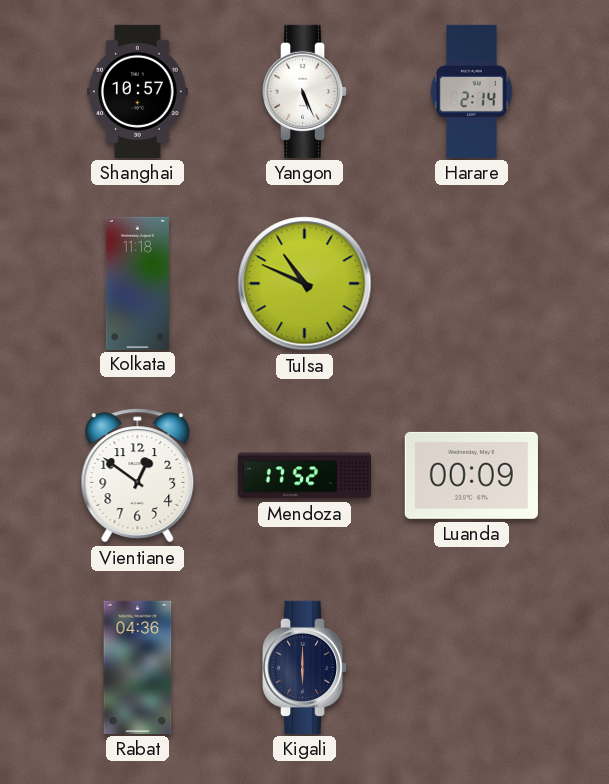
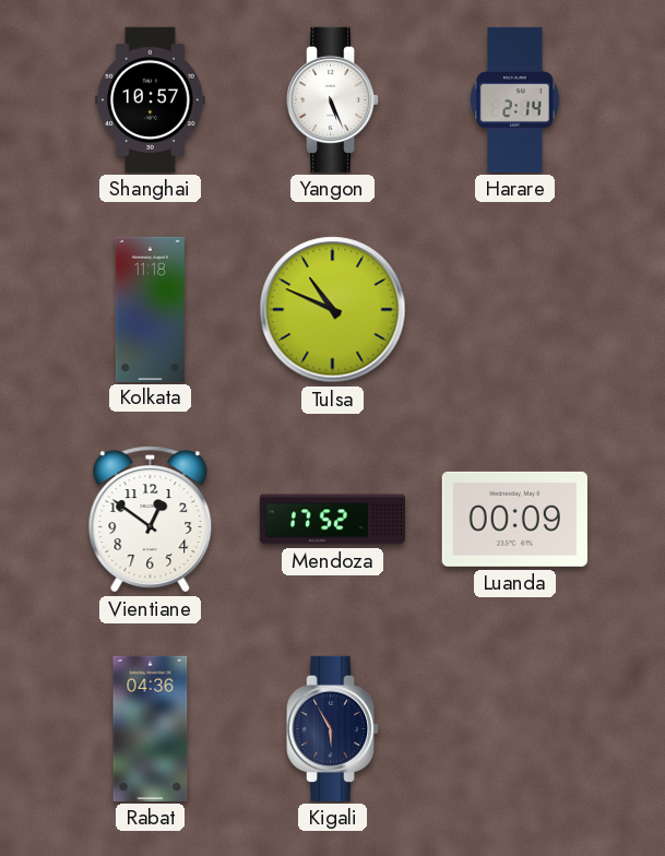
Kigali: 6:00 -> 5:55
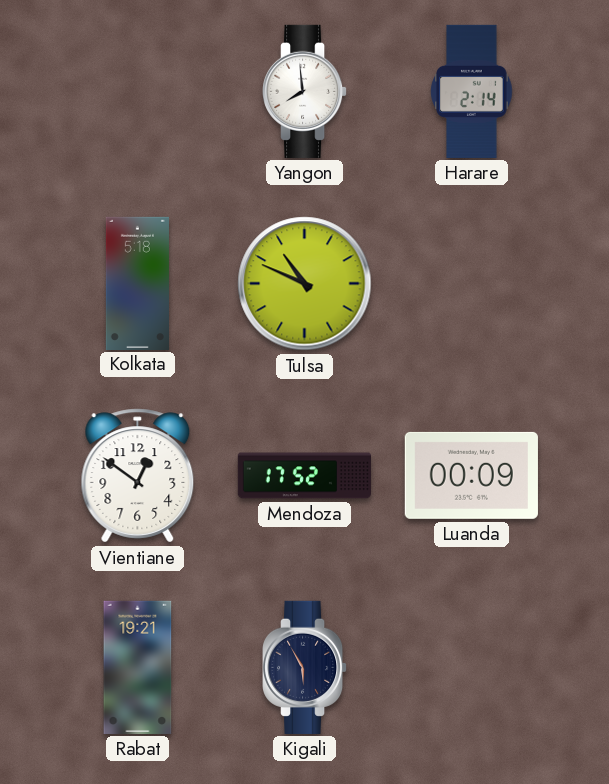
Shanghai: 10:57 -> none
Yangon: 5:26 -> 7:59
Kolkata: 11:18 -> 5:18
Rabat: 04:36 -> 19:21
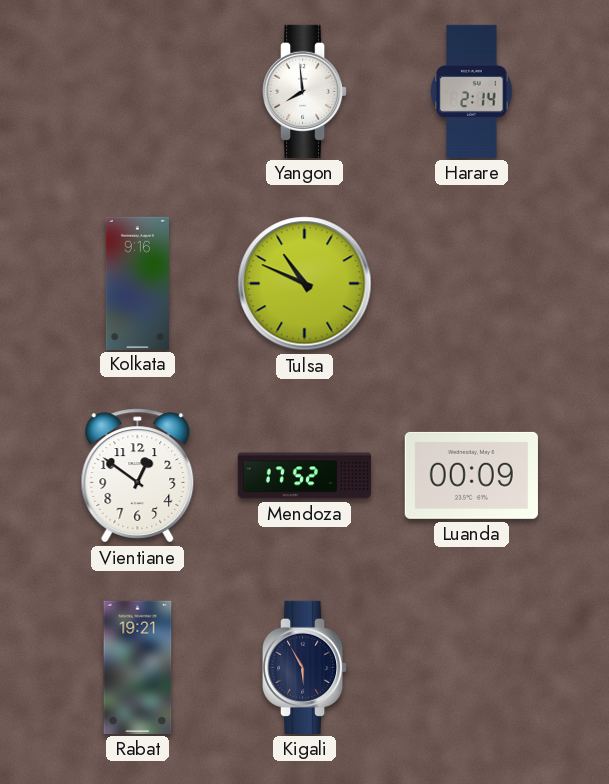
Kolkata: 5:18 -> 9:16
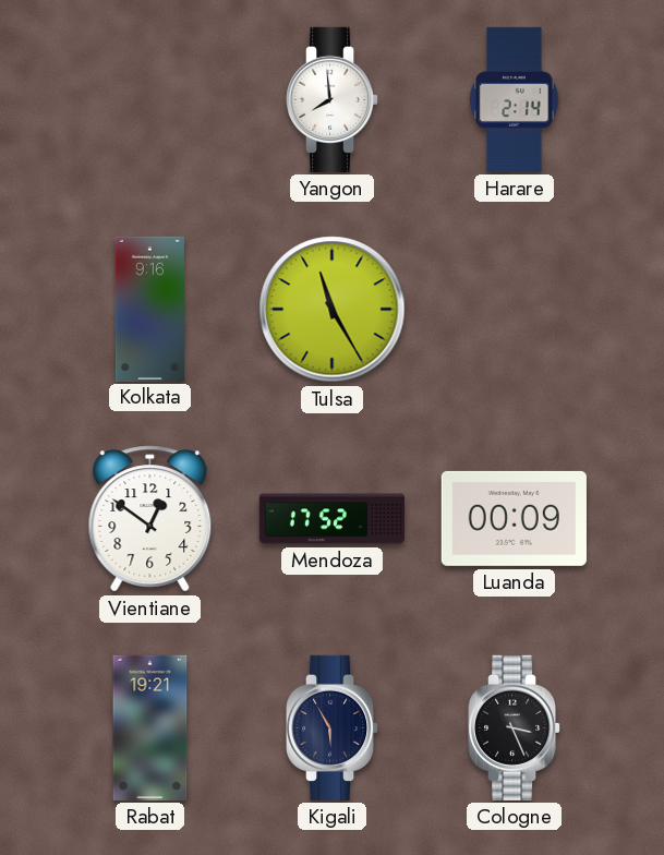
Tulsa: 10:49 -> 11:25
Cologne: none -> 3:26
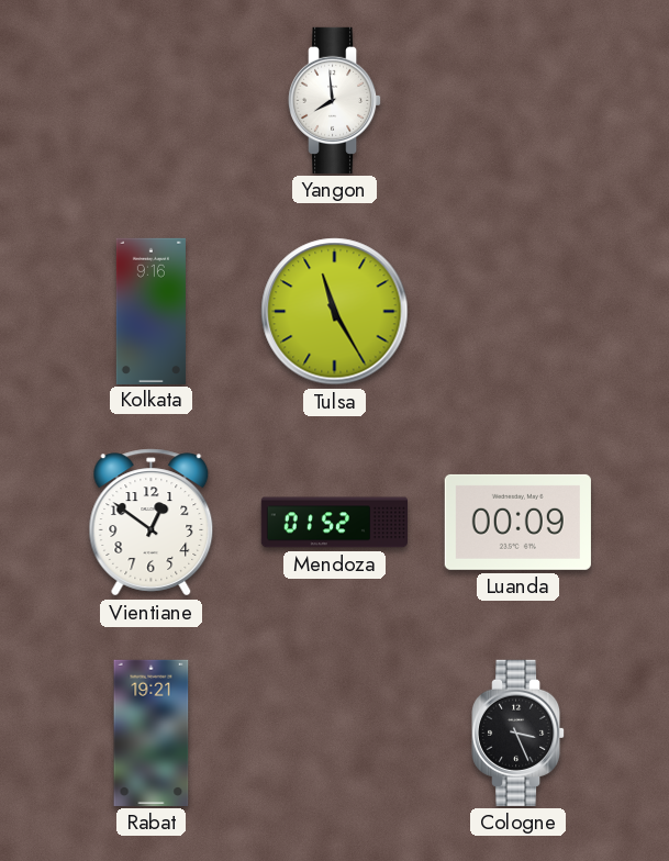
Harare: 2:14 -> none
Mendoza: 17:52 -> 01:52
Kigali: 5:55 -> none
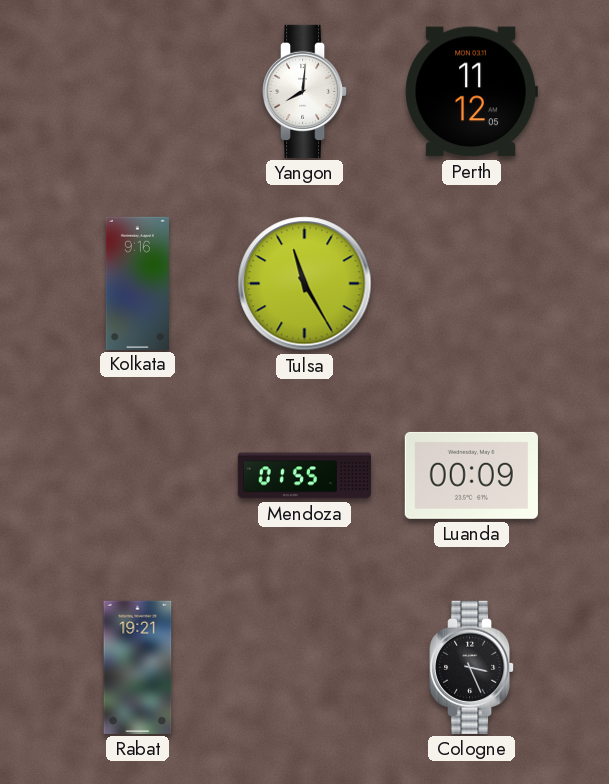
Yangon: 7:59 -> 8:01
Perth: none -> 11:12
Vientiane: 12:51 -> none
Mendoza: 01:52 -> 01:55
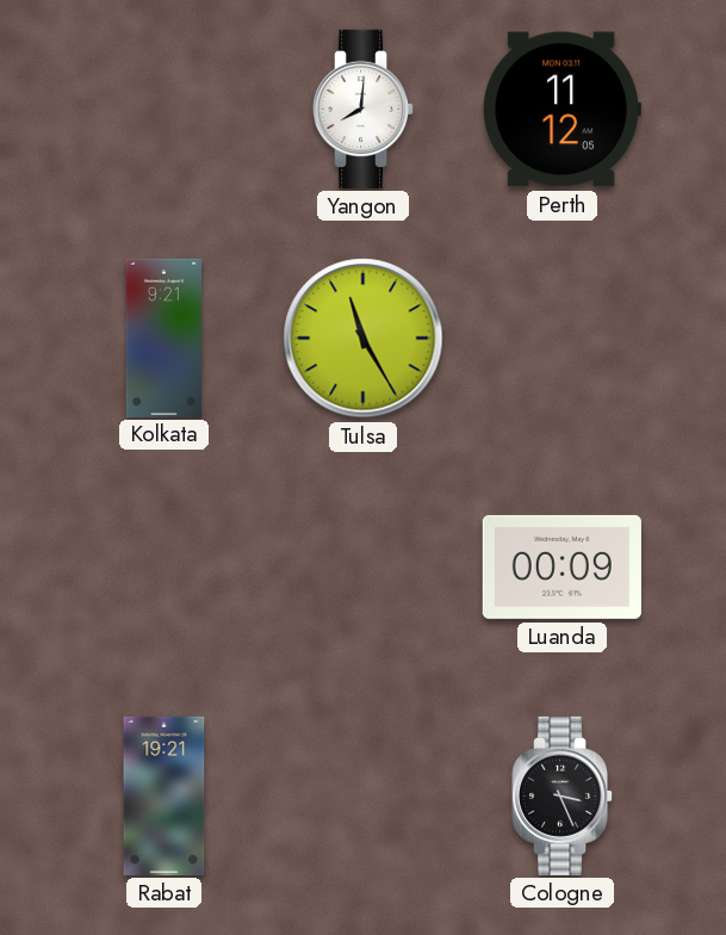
Kolkata: 9:16 -> 9:21
Mendoza: 01:55 -> none
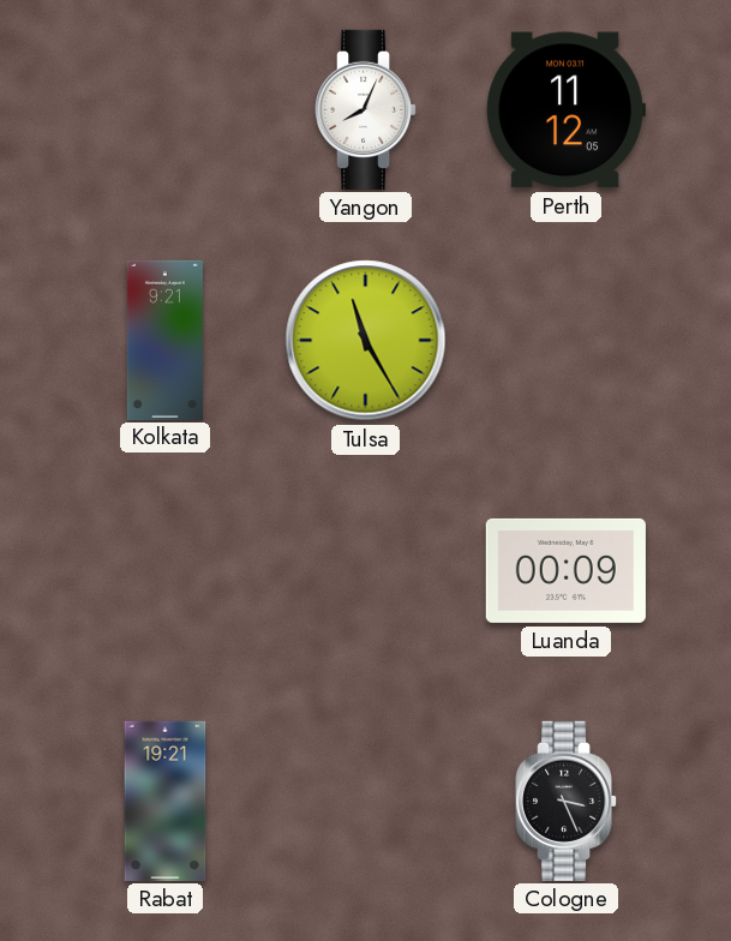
Yangon: 8:01 -> 8:04
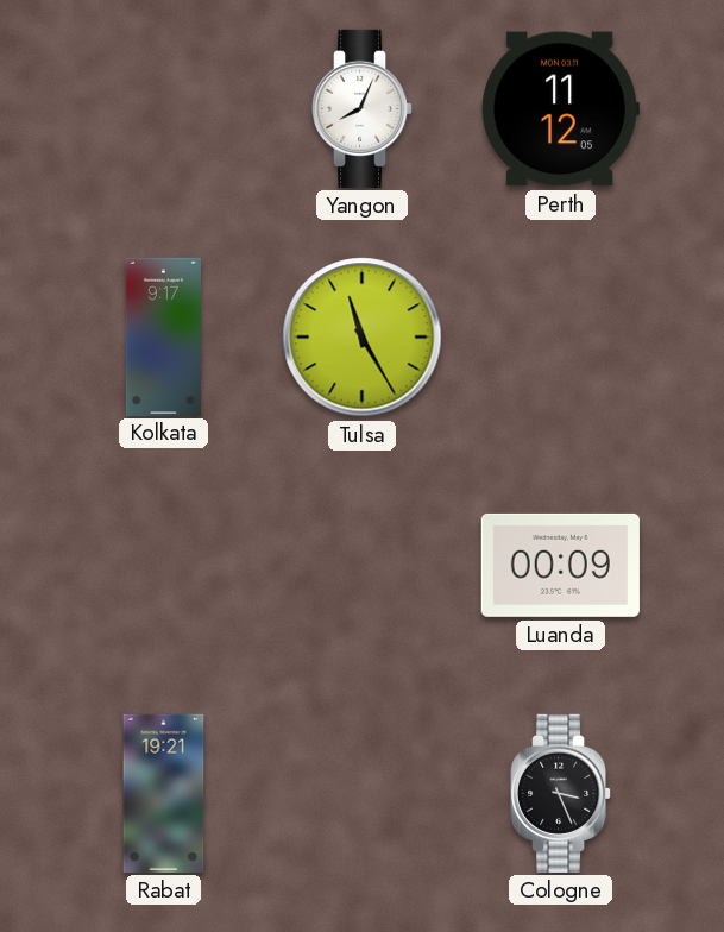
Kolkata: 9:21 -> 9:17
